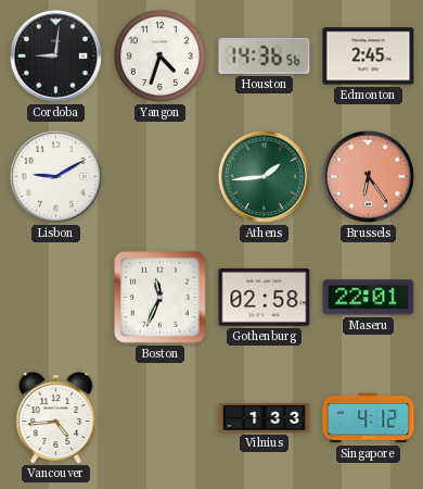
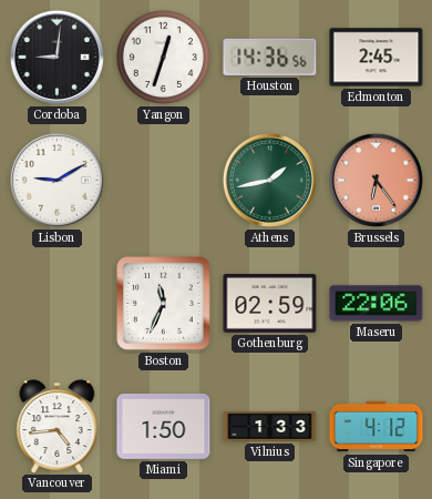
Yangon: 4:33 -> 12:33
Athens: 1:44 -> 1:43
Gothenburg: 02:58 -> 02:59
Maseru: 22:01 -> 22:06
Miami: none -> 1:50
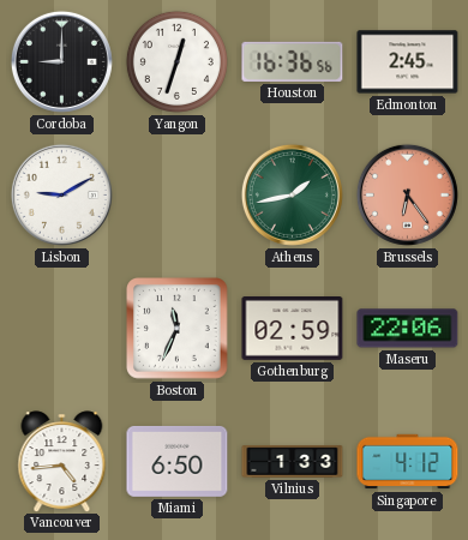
Cordoba: 9:01 -> 9:00
Houston: 14:36 -> 16:36
Miami: 1:50 -> 6:50
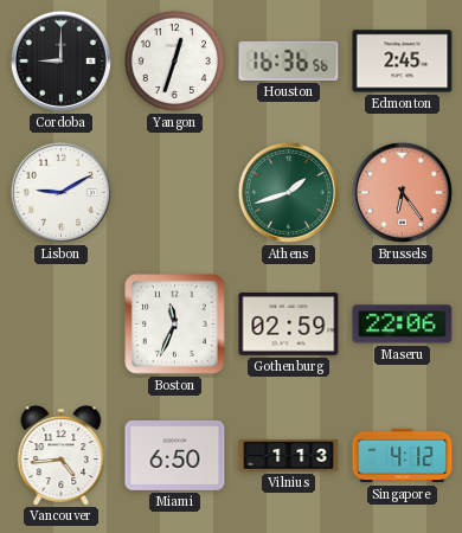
Athens: 1:43 -> 1:42
Vilnius: 1:33 -> 1:13
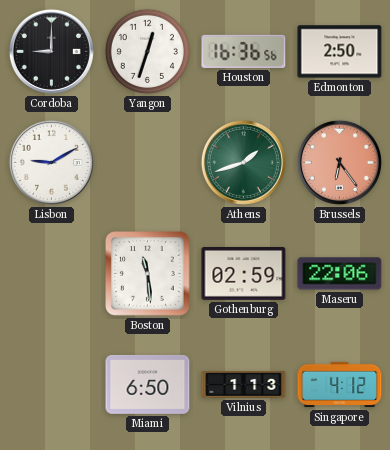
Edmonton: 2:45 -> 2:50
Boston: 11:34 -> 11:29
Vancouver: 4:44 -> none
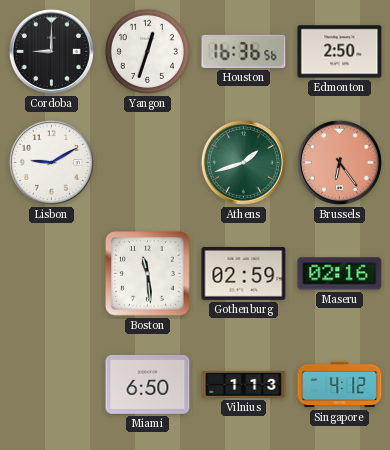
Maseru: 22:06 -> 02:16
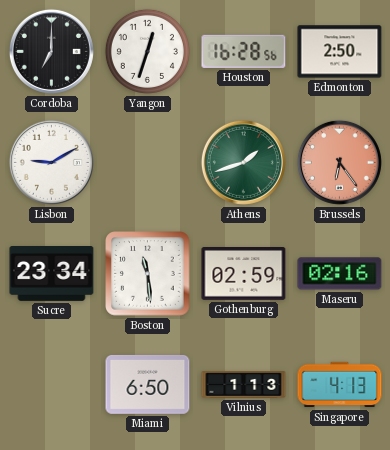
Cordoba: 9:00 -> 7:00
Houston: 16:36 -> 16:28
Sucre: none -> 23:34
Singapore: 4:12 -> 4:13
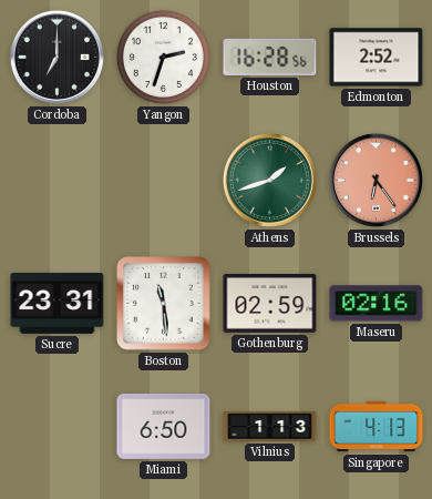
Yangon: 12:33 -> 2:33
Edmonton: 2:50 -> 2:52
Lisbon: 9:10 -> none
Sucre: 23:34 -> 23:31
